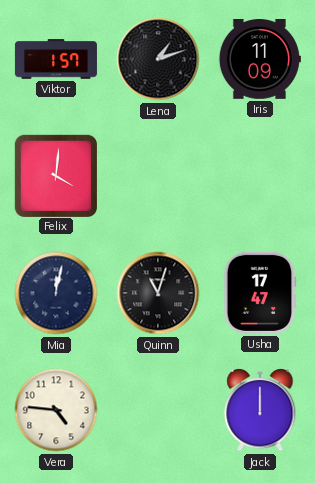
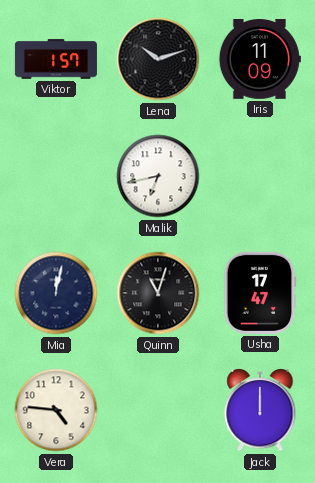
Lena: 1:12 -> 10:12
Felix: 4:01 -> none
Malik: none -> 6:43
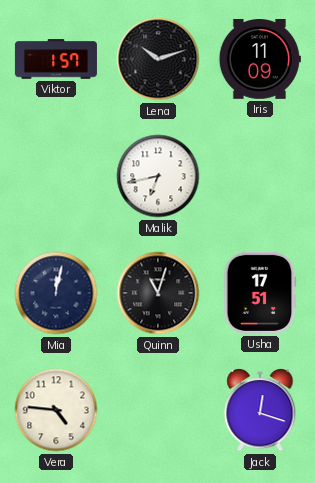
Usha: 17:47 -> 17:51
Jack: 12:00 -> 12:18
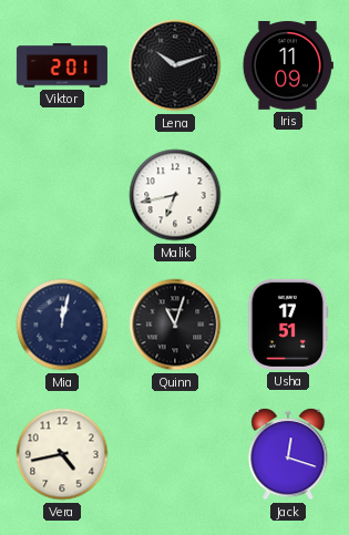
Viktor: 1:57 -> 2:01
Vera: 4:46 -> 4:43
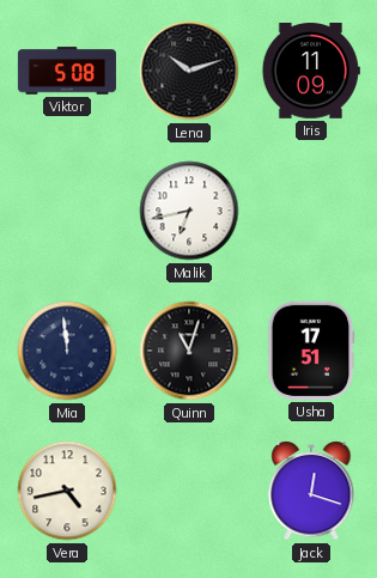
Viktor: 2:01 -> 5:08
Mia: 12:02 -> 11:59
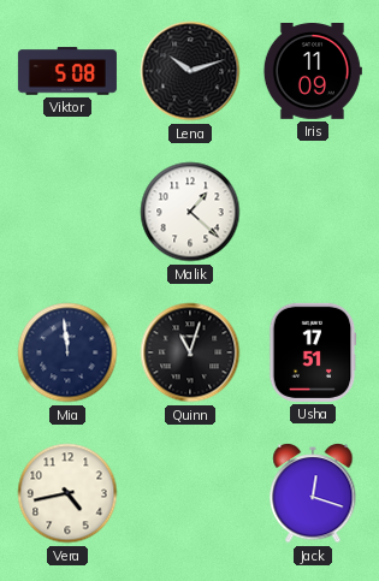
Malik: 6:43 -> 1:22
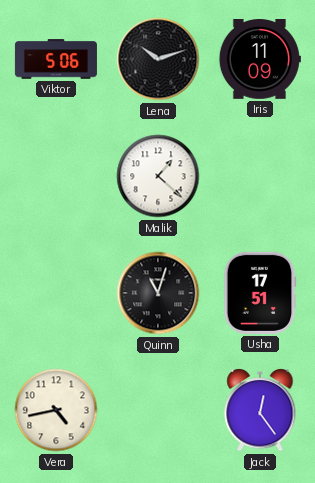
Viktor: 5:08 -> 5:06
Mia: 11:59 -> none
Jack: 12:18 -> 12:24
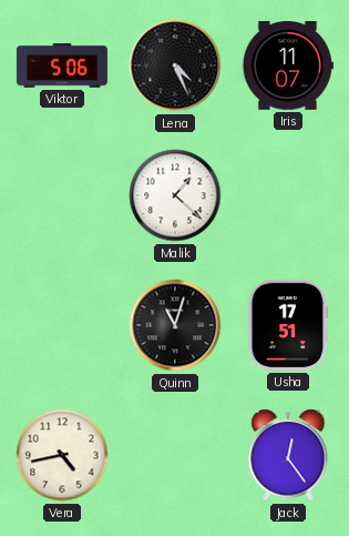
Lena: 10:12 -> 4:26
Iris: 11:09 -> 11:07
